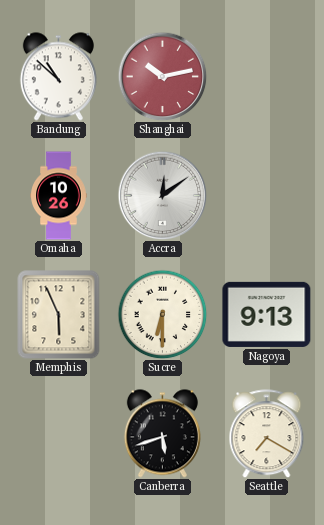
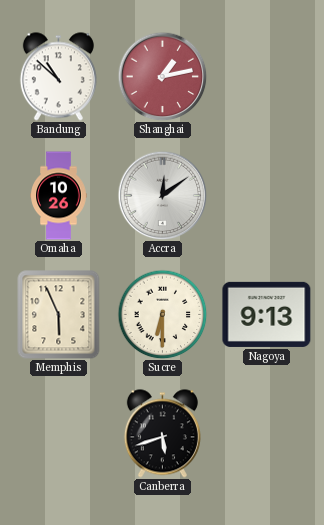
Shanghai: 10:13 -> 1:13
Seattle: 7:20 -> none
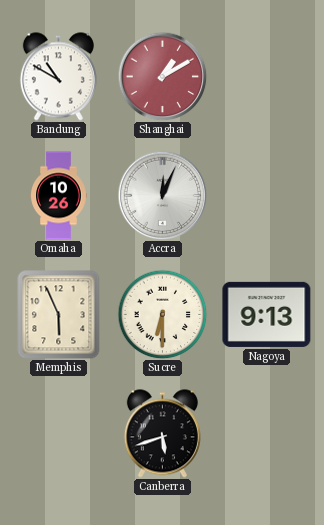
Bandung: 10:52 -> 10:50
Shanghai: 1:13 -> 1:10
Accra: 12:09 -> 12:04
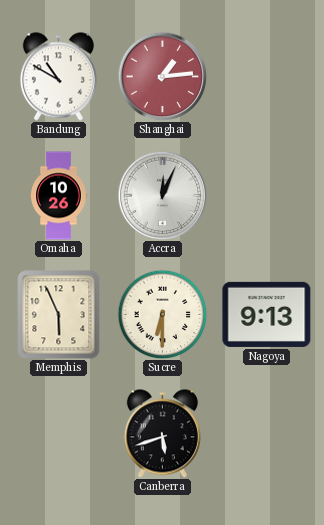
Shanghai: 1:10 -> 1:14
